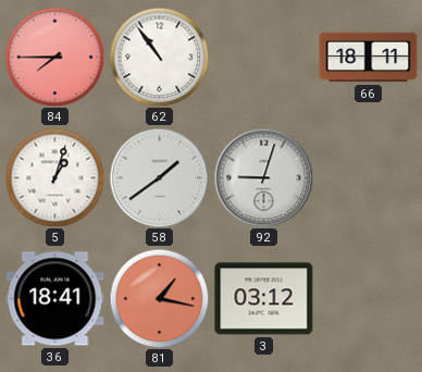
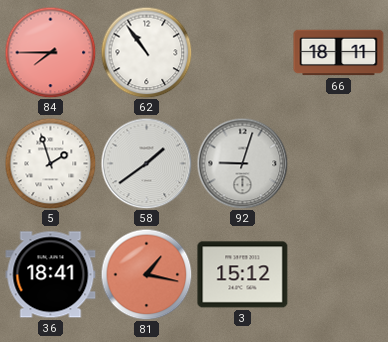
5: 1:03 -> 1:57
3: 03:12 -> 15:12
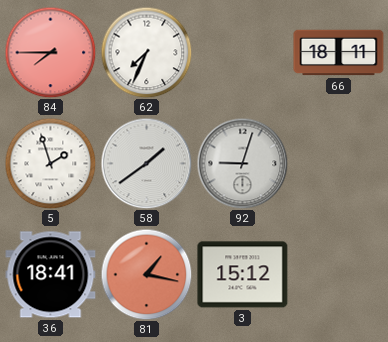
62: 10:54 -> 7:34
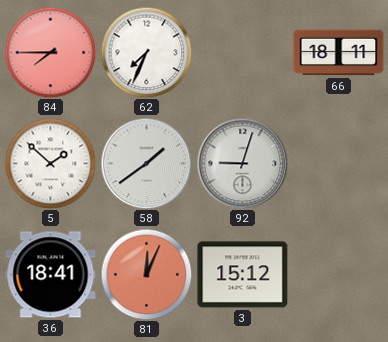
5: 1:57 -> 1:52
81: 1:17 -> 12:04
